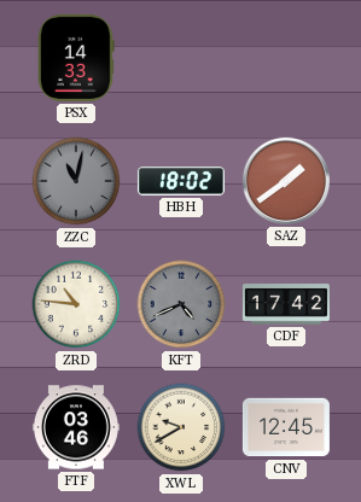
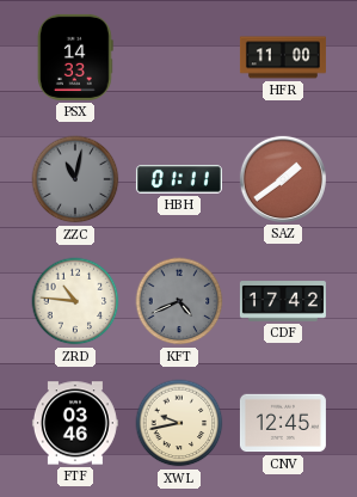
HFR: none -> 11:00
HBH: 18:02 -> 01:11
XWL: 9:40 -> 9:43
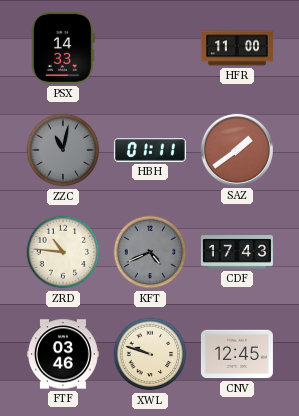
CDF: 17:42 -> 17:43
XWL: 9:43 -> 9:48
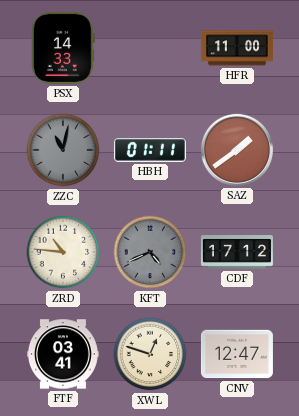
CDF: 17:43 -> 17:12
FTF: 03:46 -> 03:41
XWL: 9:48 -> 12:48
CNV: 12:45 -> 12:47
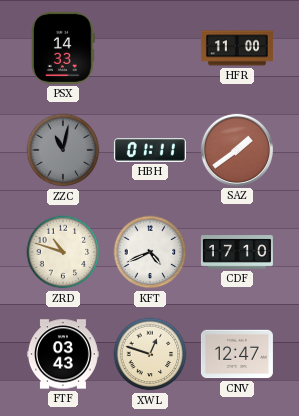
ZRD: 10:46 -> 10:48
KFT dial: grey -> white
CDF: 17:12 -> 17:10
FTF: 03:41 -> 03:43
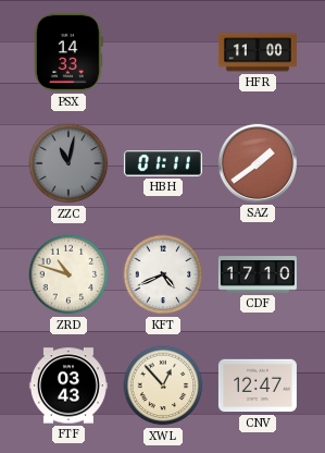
XWL: 12:48 -> 12:53
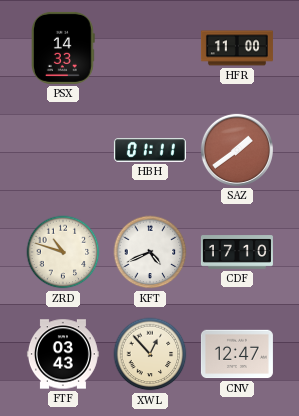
ZZC: 11:02 -> none
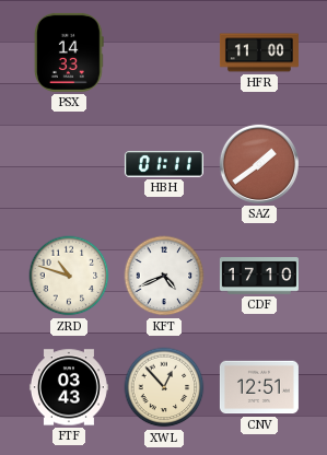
CNV: 12:47 -> 12:51
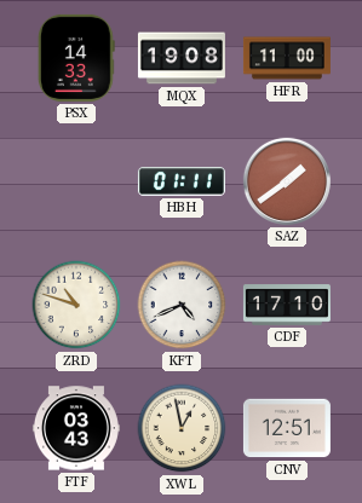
MQX: none -> 19:08
XWL: 12:53 -> 12:58
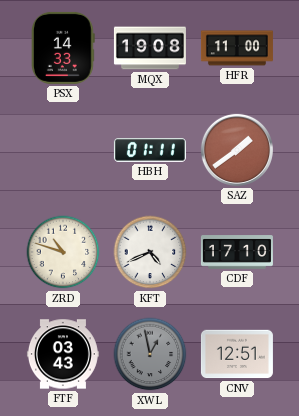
XWL dial: cream -> grey
